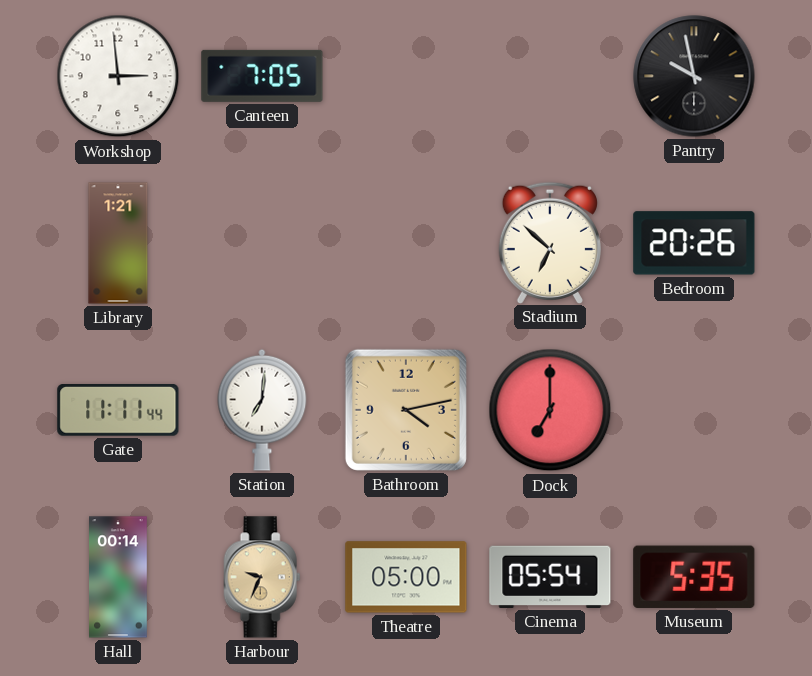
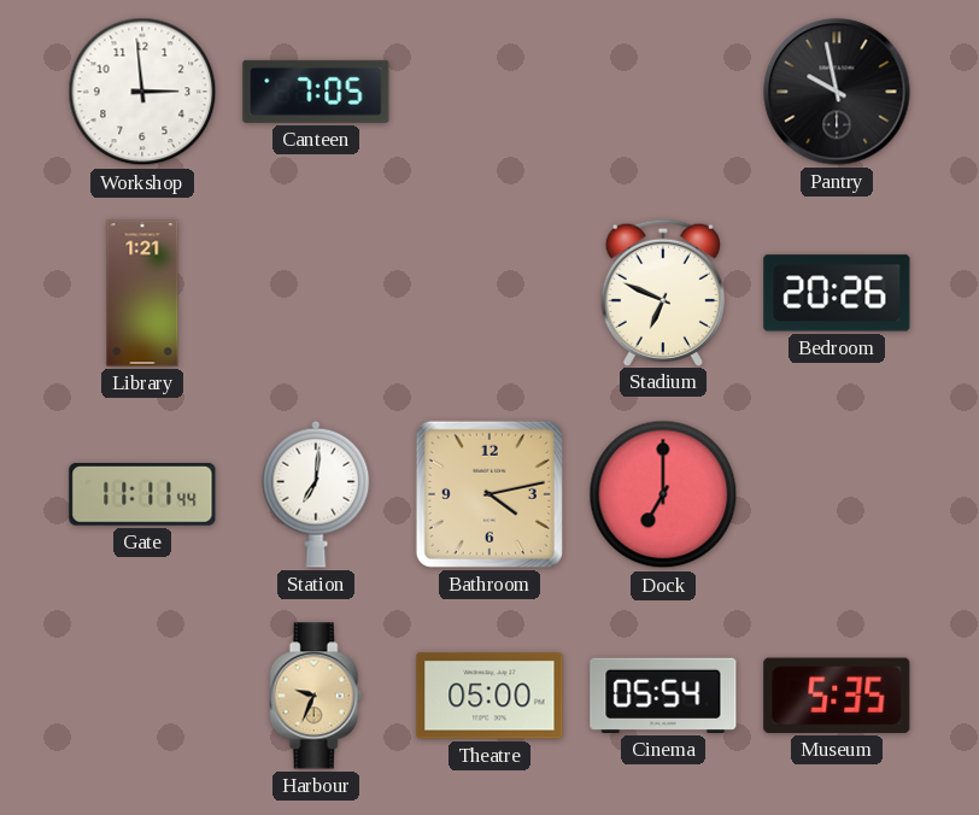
Stadium: 6:52 -> 6:49
Hall: 00:14 -> none
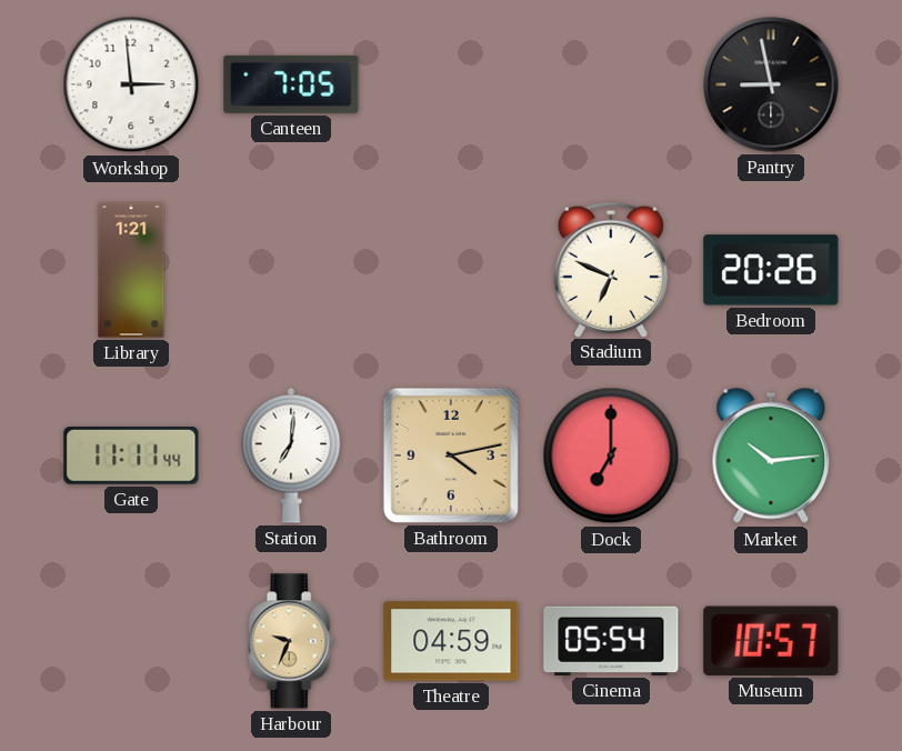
Pantry: 9:58 -> 8:58
Market: none -> 10:14
Theatre: 05:00 -> 04:59
Museum: 5:35 -> 10:57
